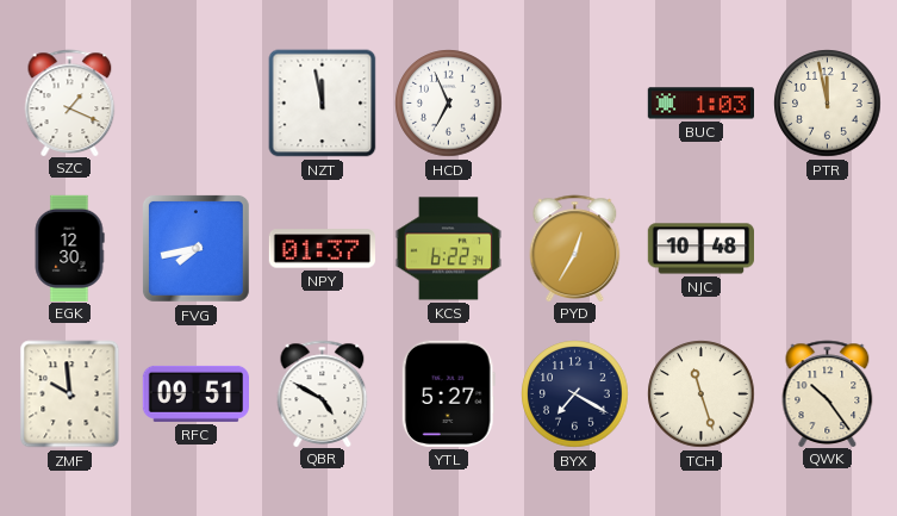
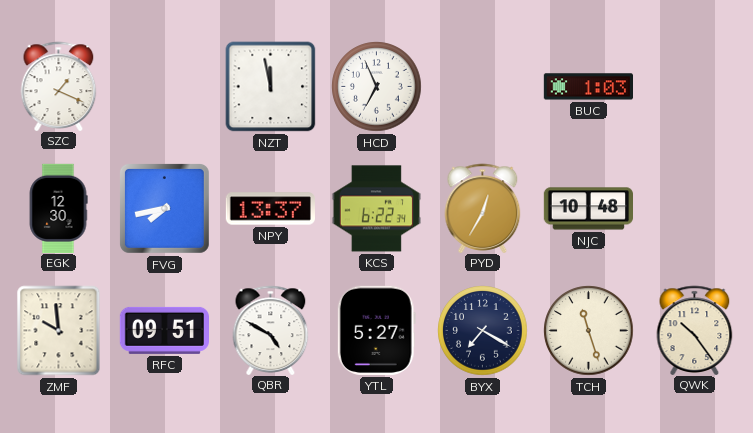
PTR: 11:58 -> none
NPY: 01:37 -> 13:37
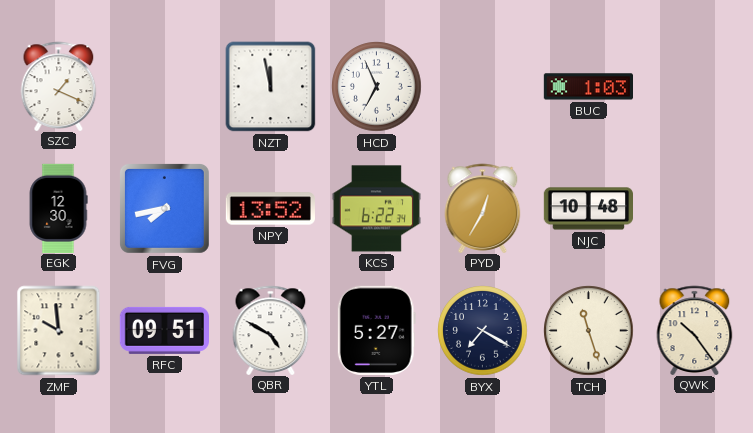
NPY: 13:37 -> 13:52
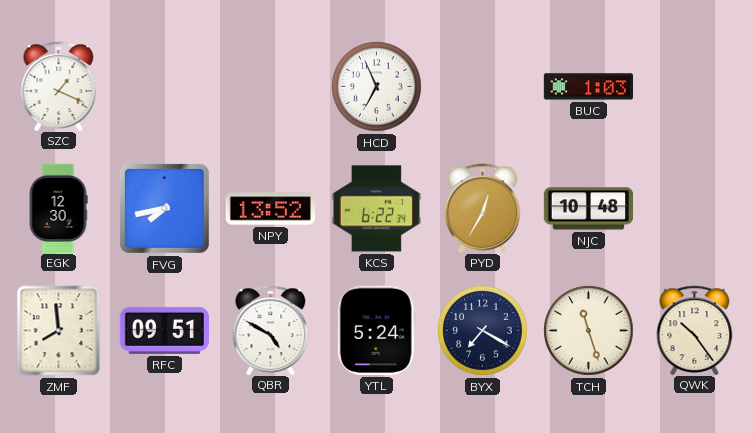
NZT: 11:58 -> none
ZMF: 9:59 -> 7:59
YTL: 5:27 -> 5:24
